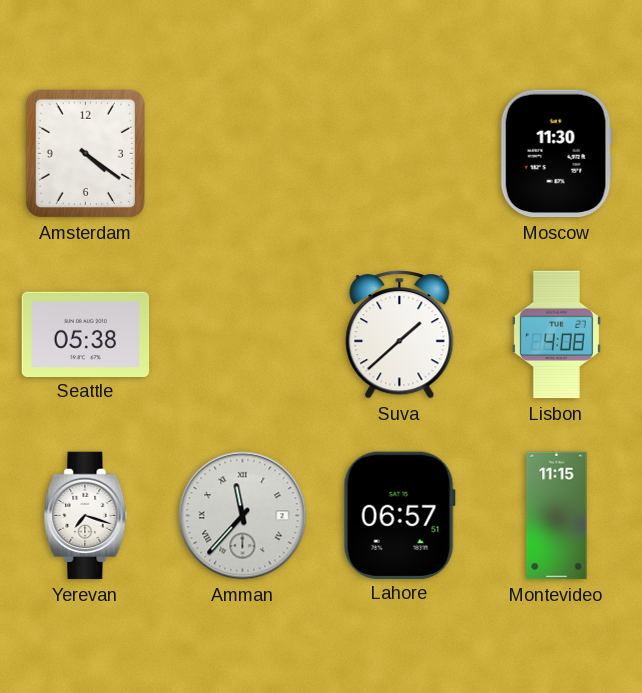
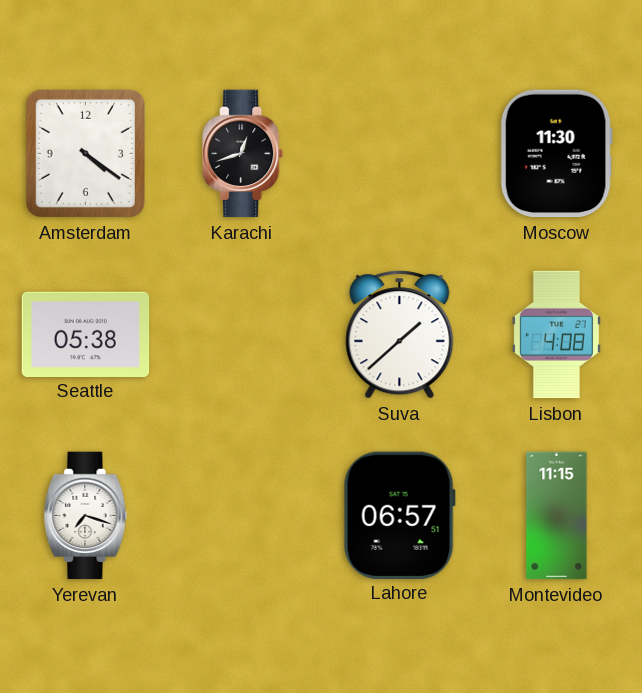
Karachi: none -> 12:42
Amman: 11:37 -> none
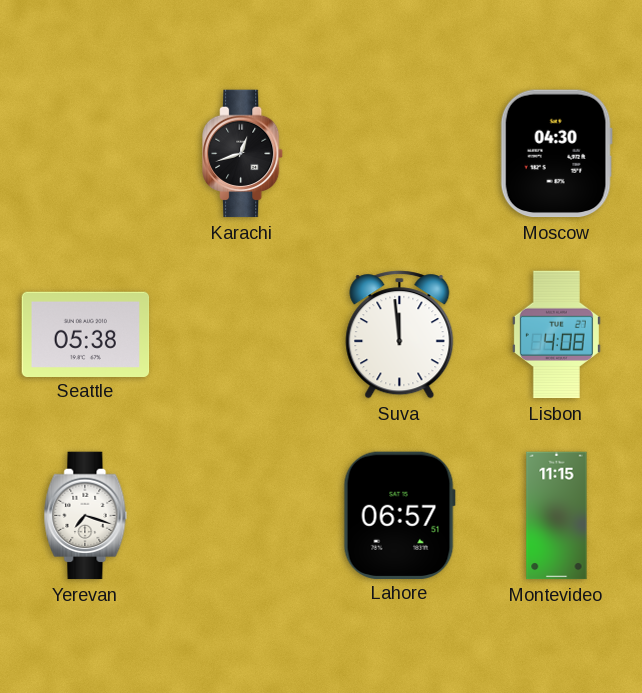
Amsterdam: 4:21 -> none
Moscow: 11:30 -> 04:30
Suva: 1:38 -> 11:59
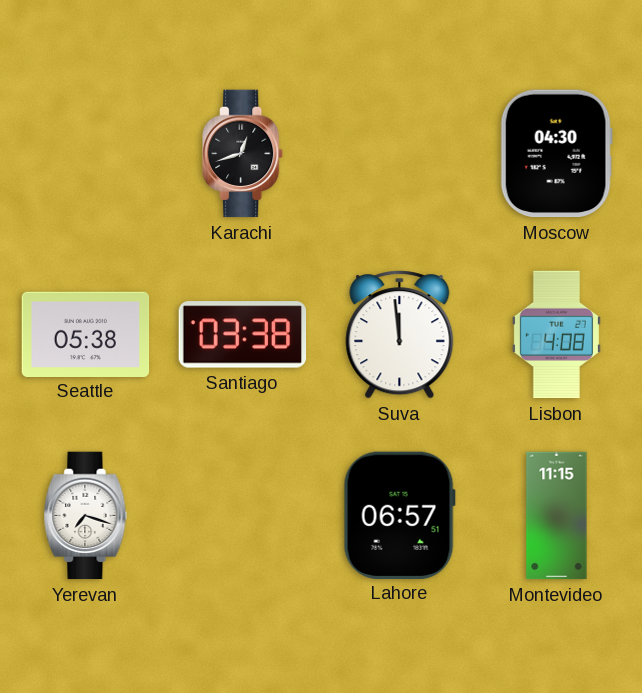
Santiago: none -> 03:38
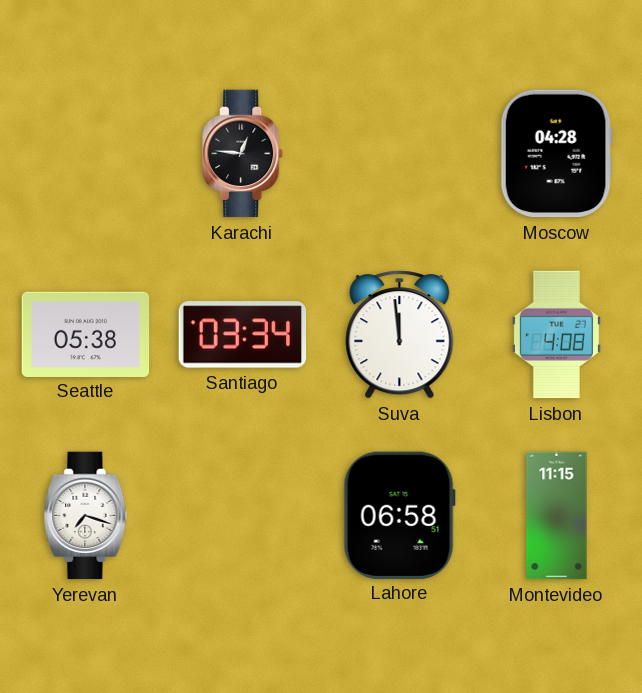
Karachi: 12:42 -> 12:46
Moscow: 04:30 -> 04:28
Santiago: 03:38 -> 03:34
Lahore: 06:57 -> 06:58
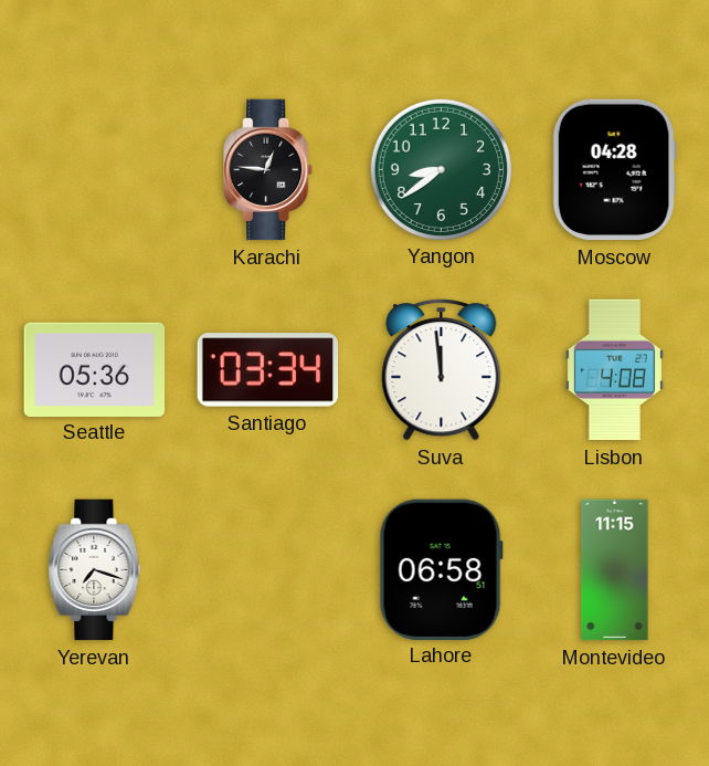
Yangon: none -> 8:39
Seattle: 05:38 -> 05:36
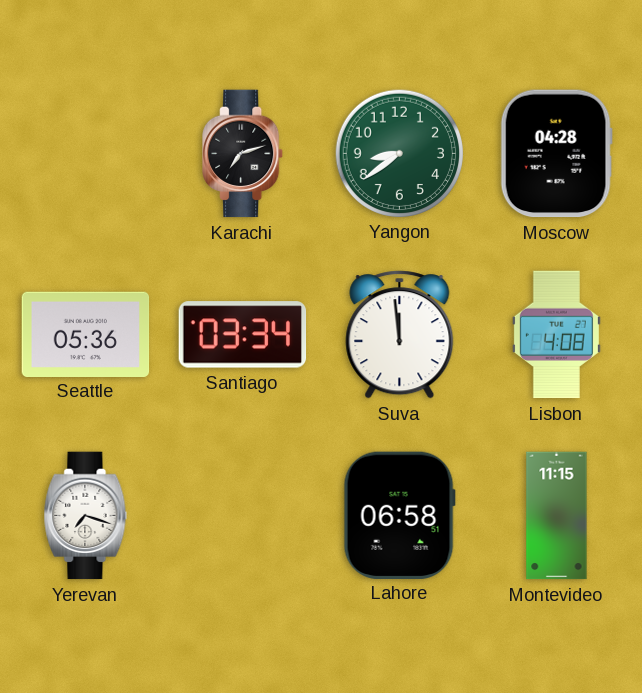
Karachi: 12:46 -> 7:12
